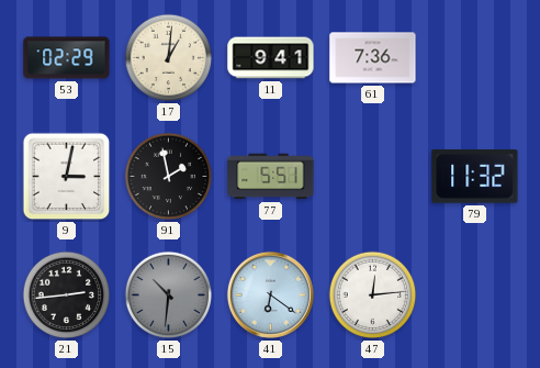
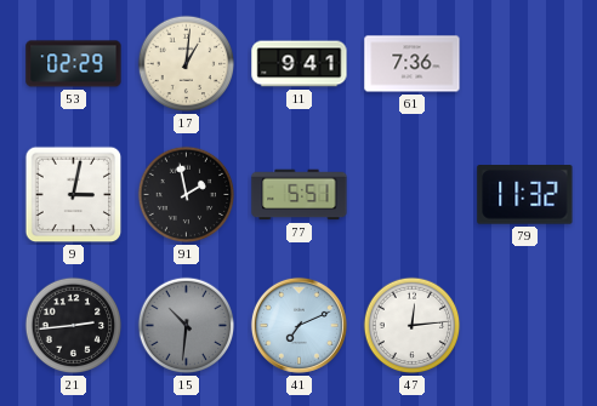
41: 6:21 -> 7:11
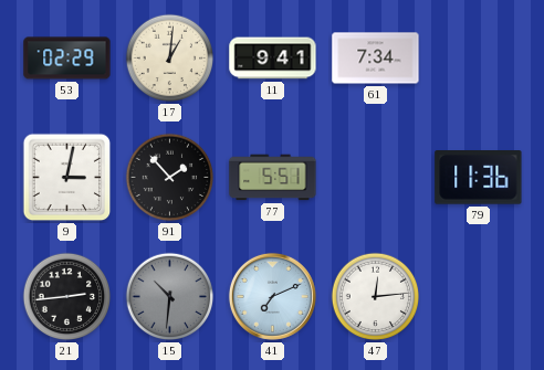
61: 7:36 -> 7:34
91: 1:58 -> 1:53
79: 11:32 -> 11:36
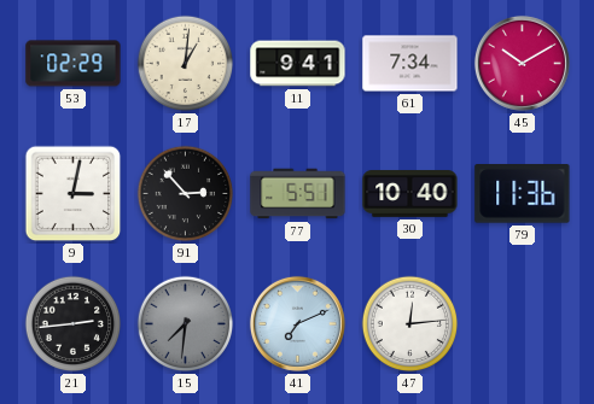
45: none -> 10:10
91: 1:53 -> 2:53
30: none -> 10:40
15: 10:31 -> 7:31
